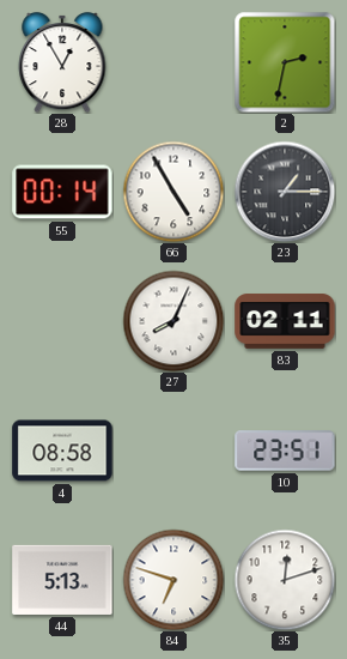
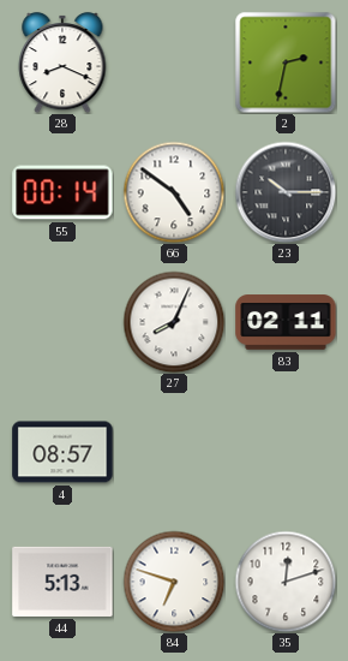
28: 12:55 -> 8:19
66: 4:55 -> 4:51
23: 1:15 -> 10:15
4: 08:58 -> 08:57
10: 23:51 -> none
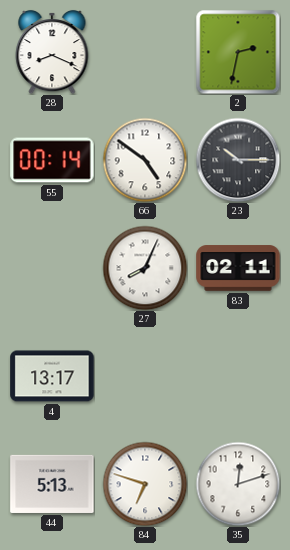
4: 08:57 -> 13:17
